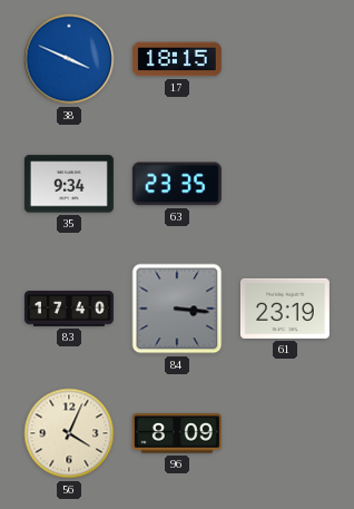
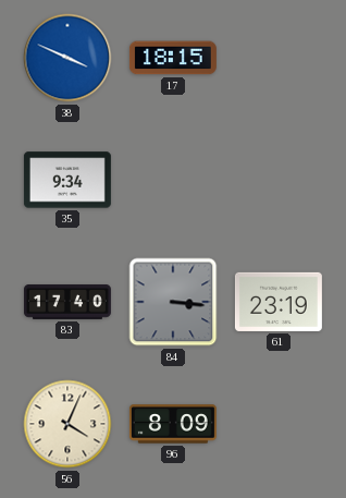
63: 23:35 -> none
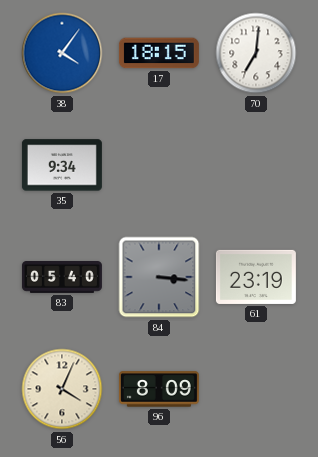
38: 3:49 -> 4:06
70: none -> 7:01
83: 17:40 -> 05:40
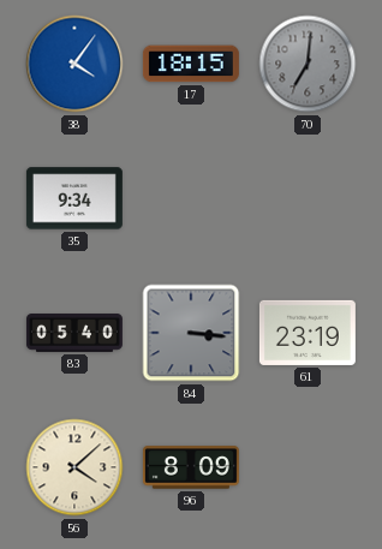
70 dial: white -> grey
56: 4:04 -> 4:08
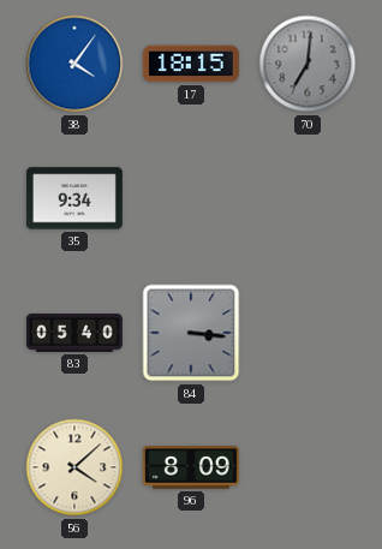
61: 23:19 -> none
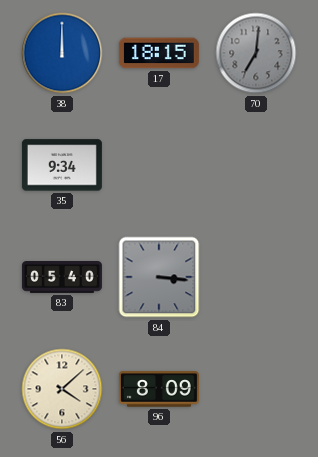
38: 4:06 -> 12:00
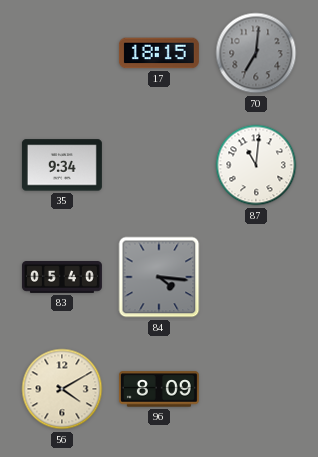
38: 12:00 -> none
87: none -> 11:01
84: 3:16 -> 4:16
56: 4:08 -> 4:10
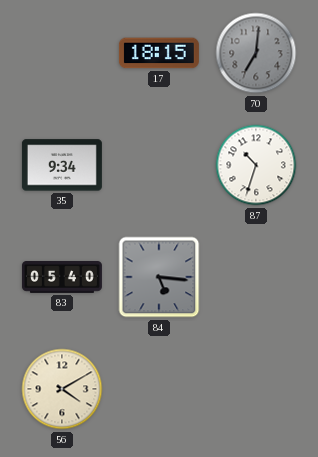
87: 11:01 -> 10:33
84: 4:16 -> 5:16
96: 8:09 -> none
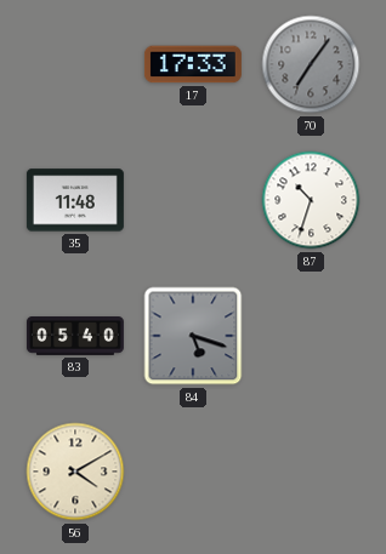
17: 18:15 -> 17:33
70: 7:01 -> 7:06
35: 9:34 -> 11:48
84: 5:16 -> 5:18
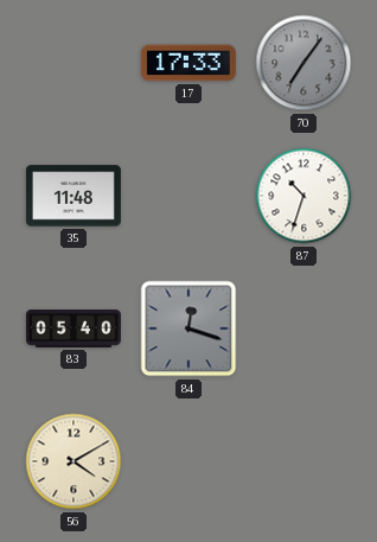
84: 5:18 -> 12:18
